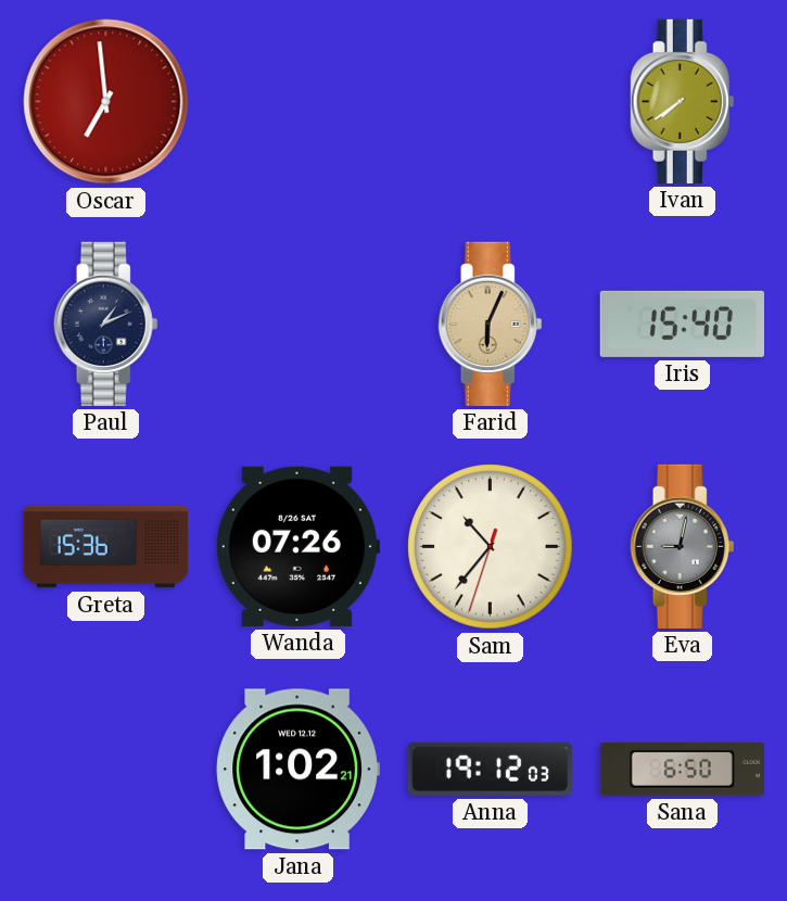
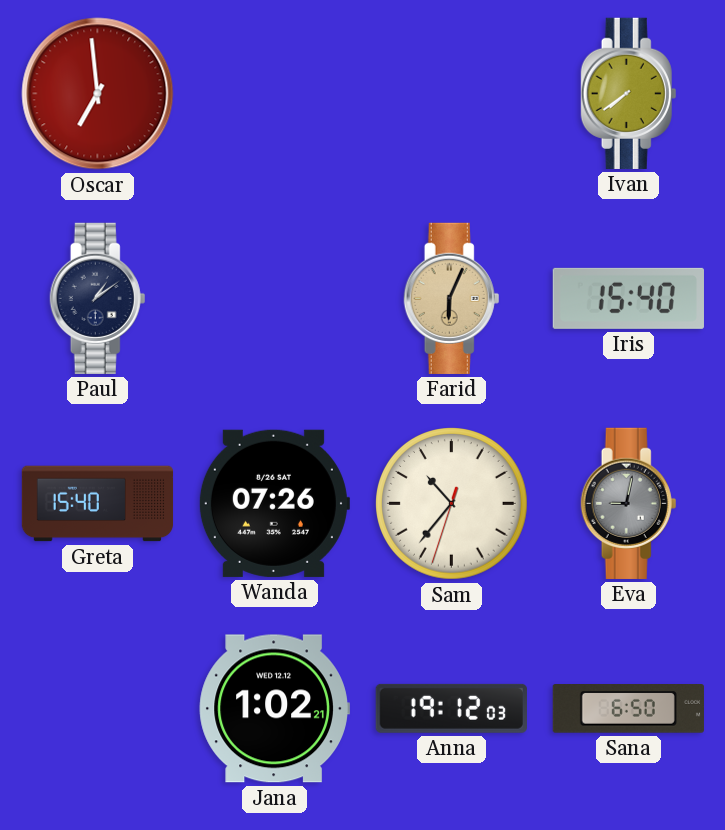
Paul: 1:11 -> 1:09
Greta: 15:36 -> 15:40
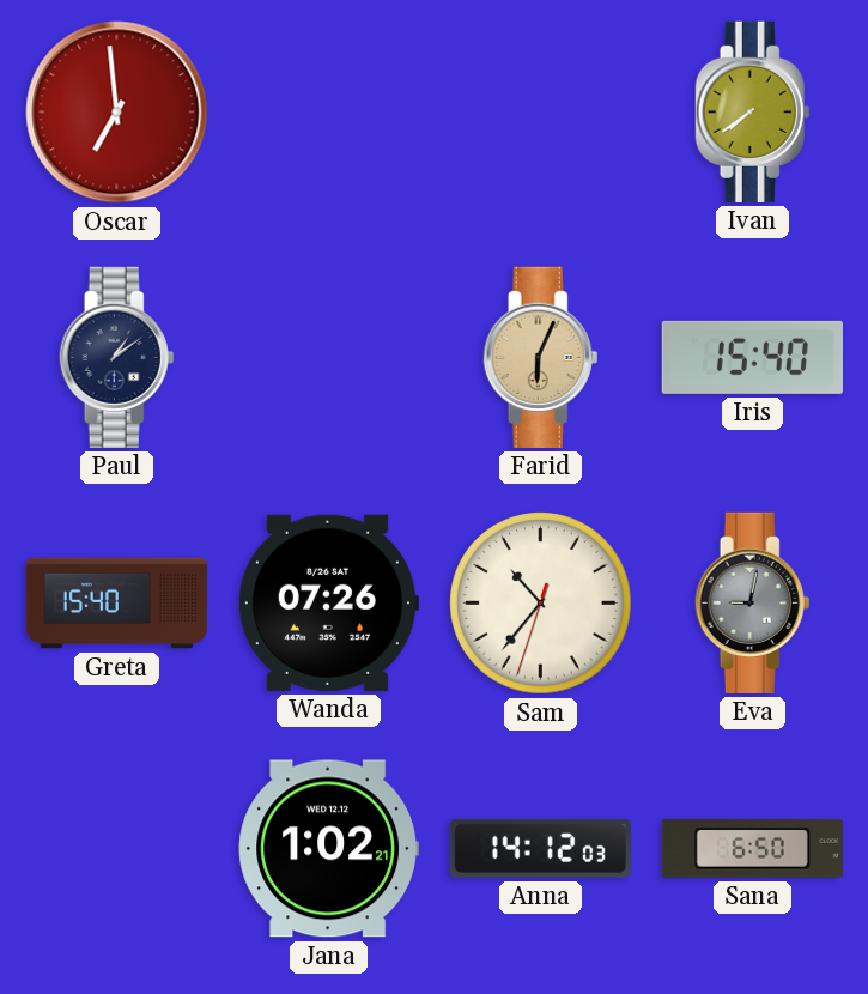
Anna: 19:12 -> 14:12
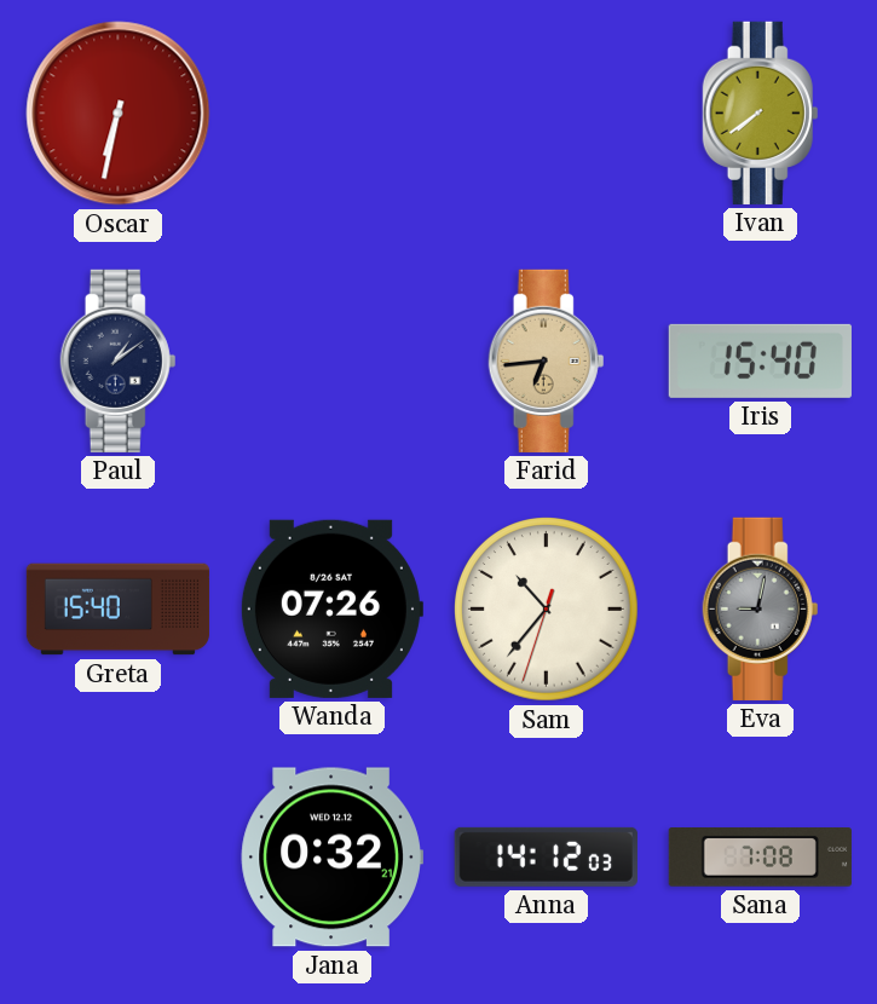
Oscar: 6:59 -> 6:32
Farid: 6:04 -> 6:44
Jana: 1:02 -> 0:32
Sana: 6:50 -> 7:08
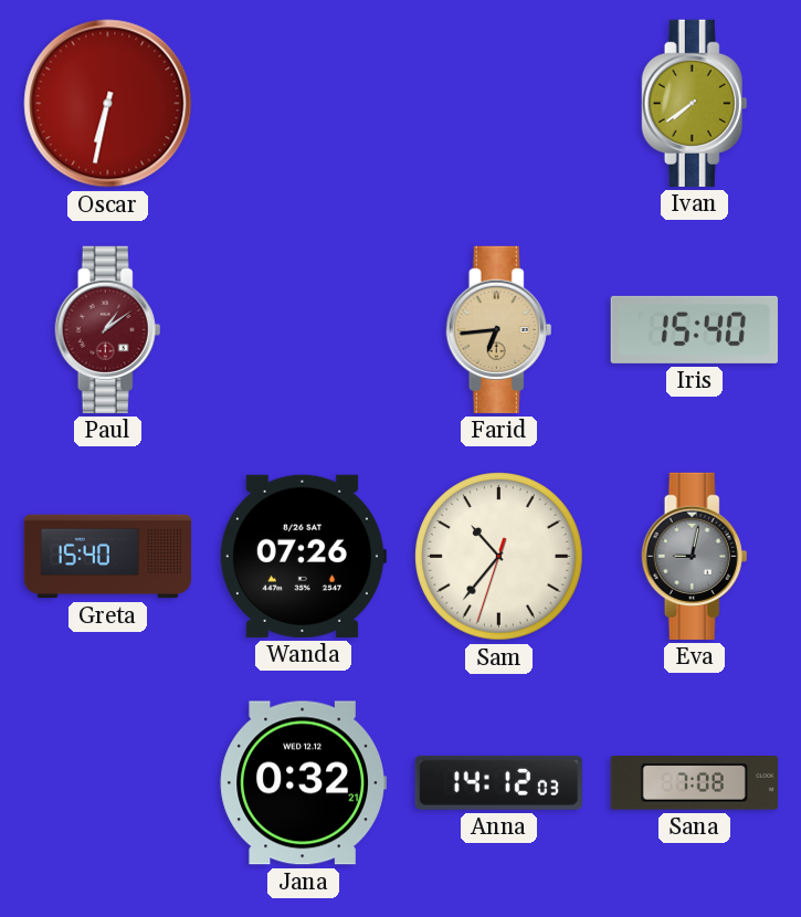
Paul dial: navy -> burgundy
